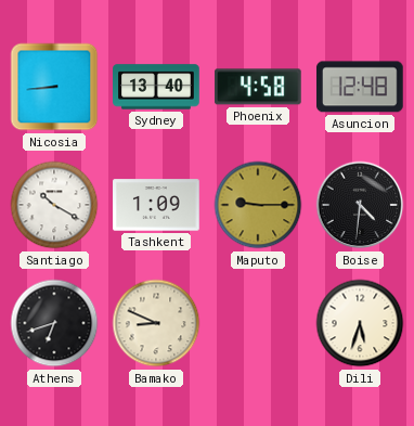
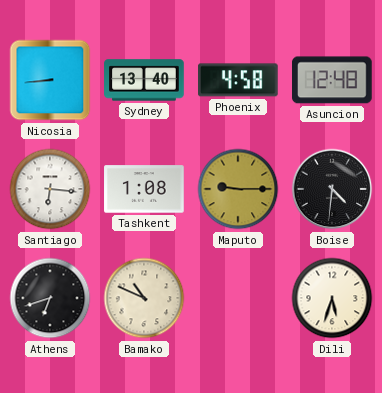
Santiago: 10:20 -> 6:16
Tashkent: 1:09 -> 1:08
Bamako: 8:49 -> 10:49
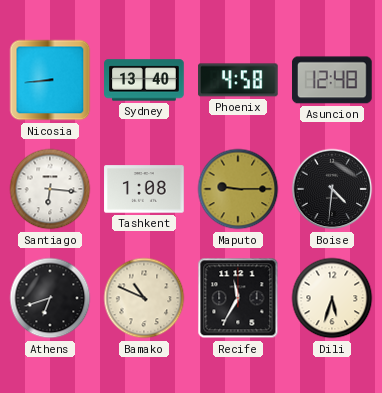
Recife: none -> 11:35
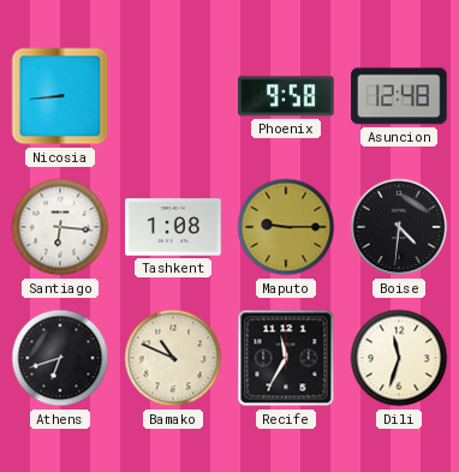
Sydney: 13:40 -> none
Phoenix: 4:58 -> 9:58
Dili: 5:33 -> 11:33
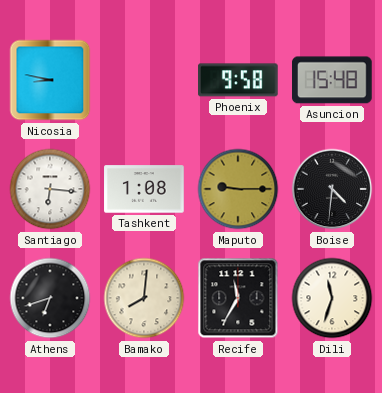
Nicosia: 8:44 -> 8:47
Asuncion: 12:48 -> 15:48
Bamako: 10:49 -> 8:01
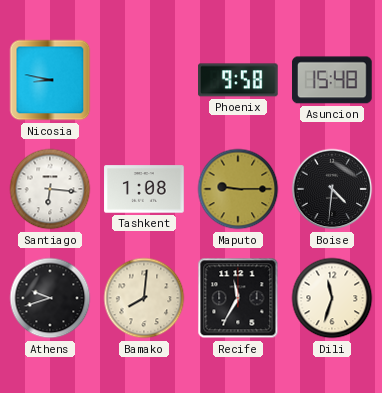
Athens: 6:42 -> 9:42
